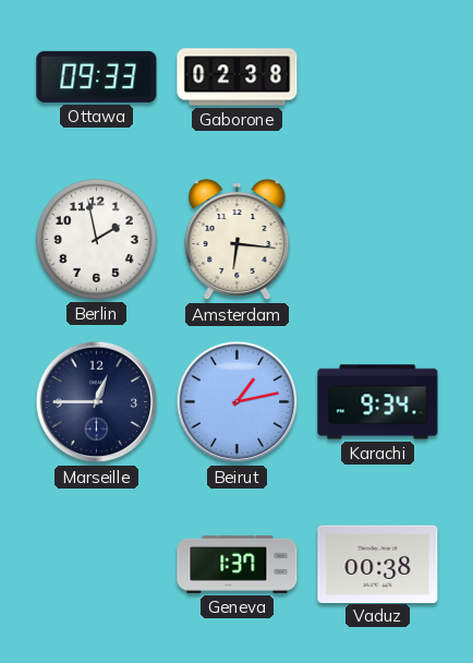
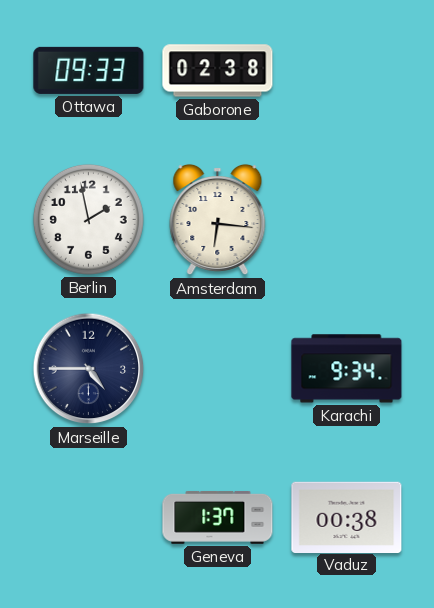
Marseille: 12:45 -> 4:45
Beirut: 1:13 -> none
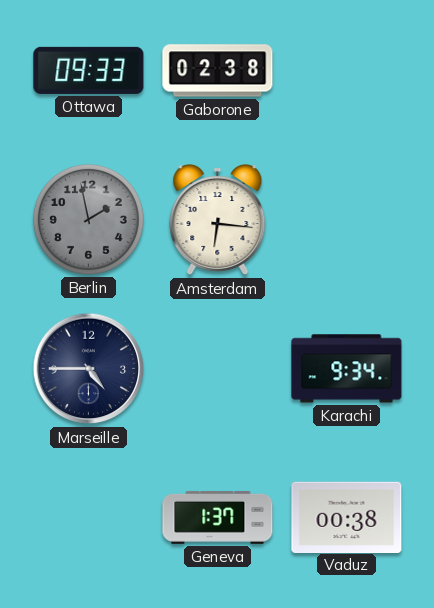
Berlin dial: white -> grey
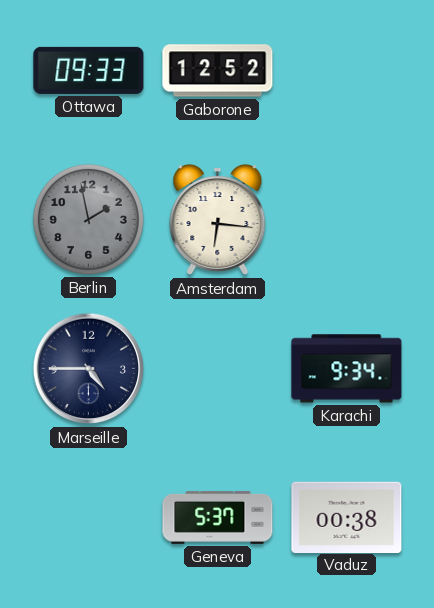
Gaborone: 02:38 -> 12:52
Geneva: 1:37 -> 5:37
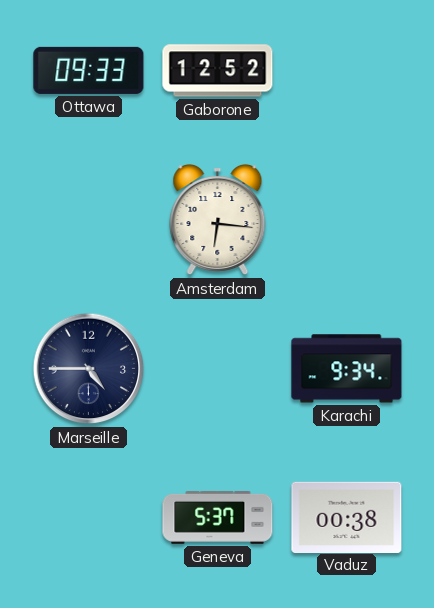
Berlin: 1:58 -> none
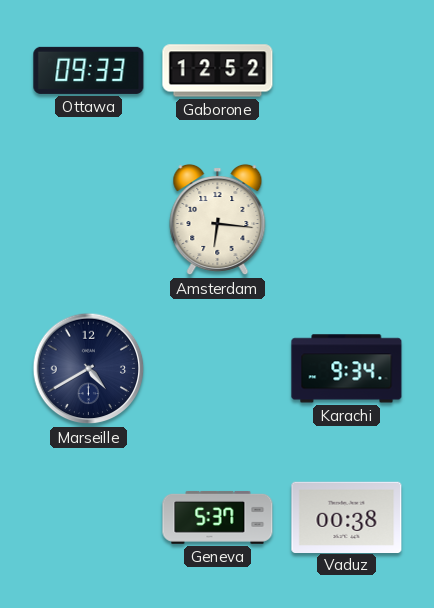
Marseille: 4:45 -> 4:40
